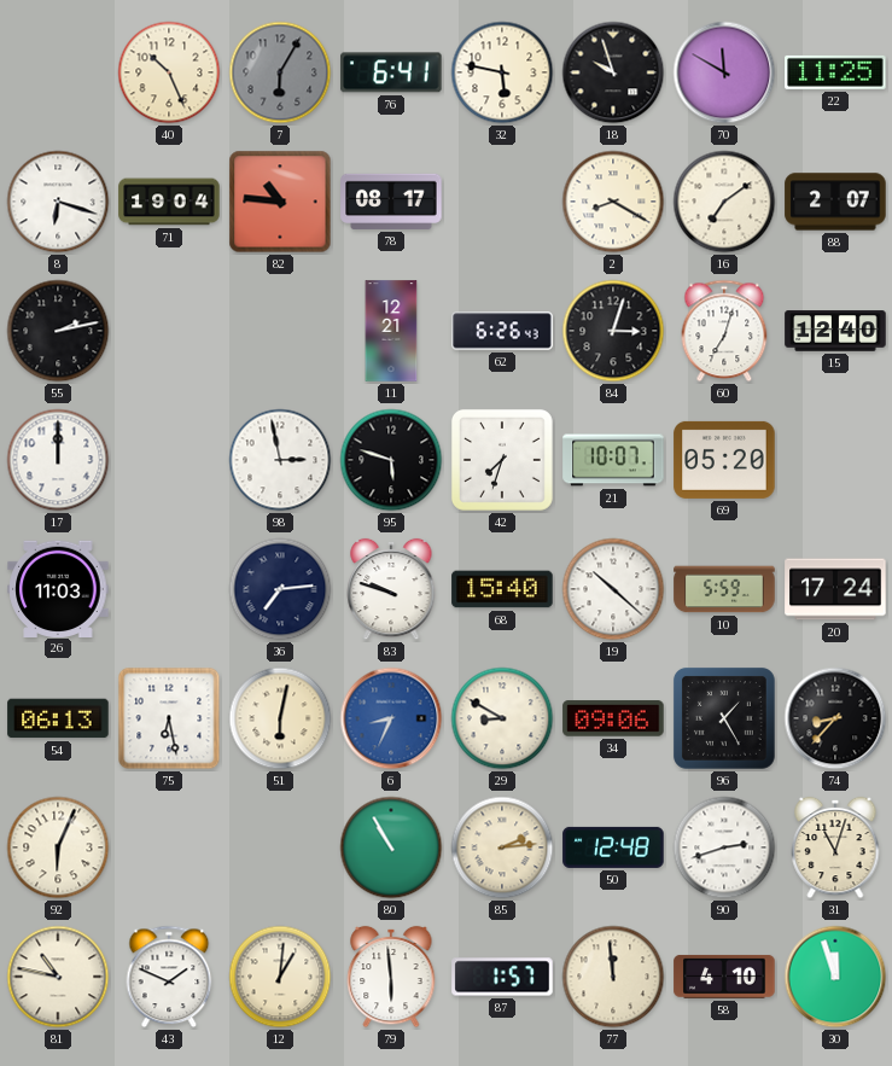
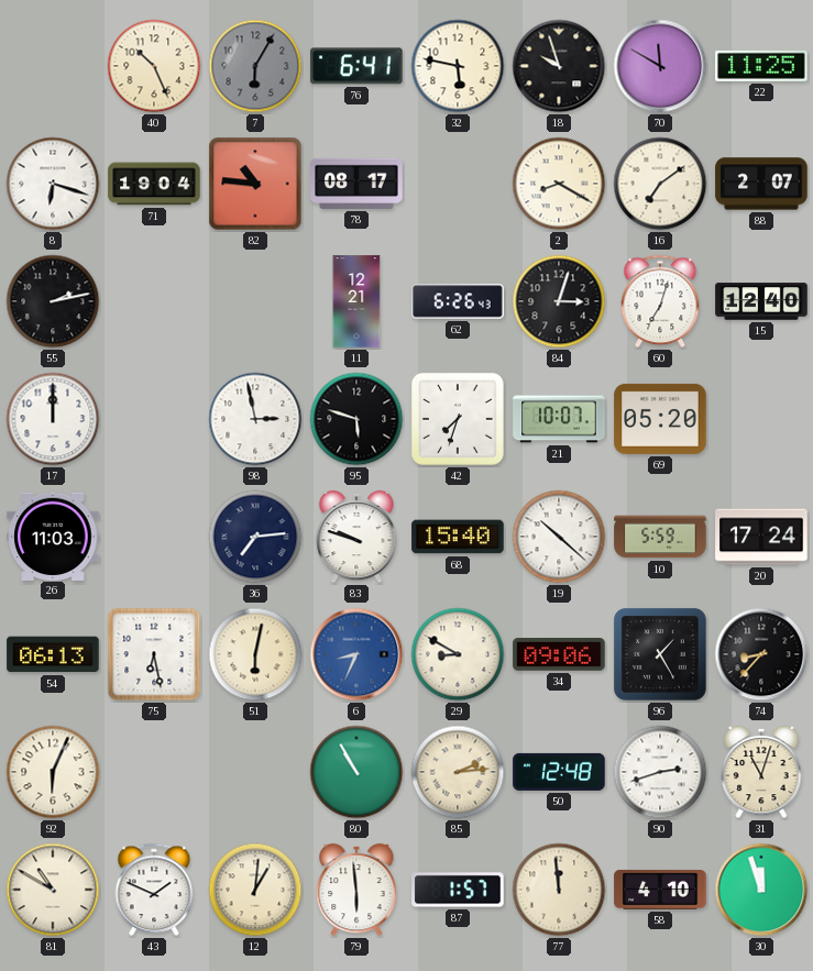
81: 10:47 -> 10:50
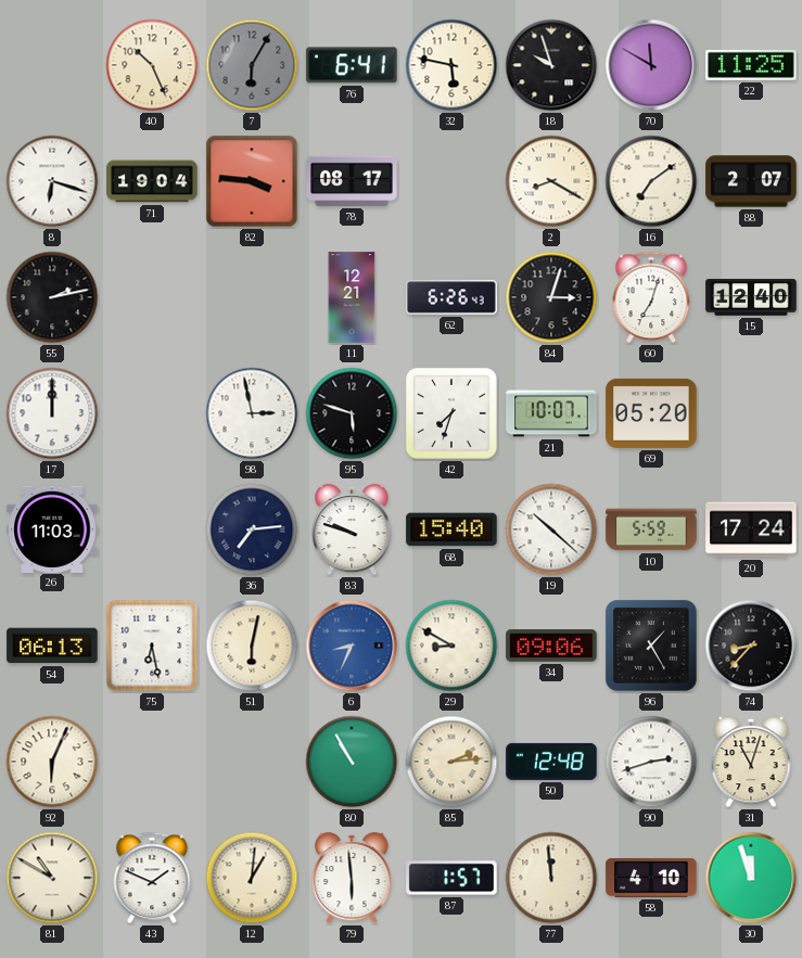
82: 10:46 -> 3:46
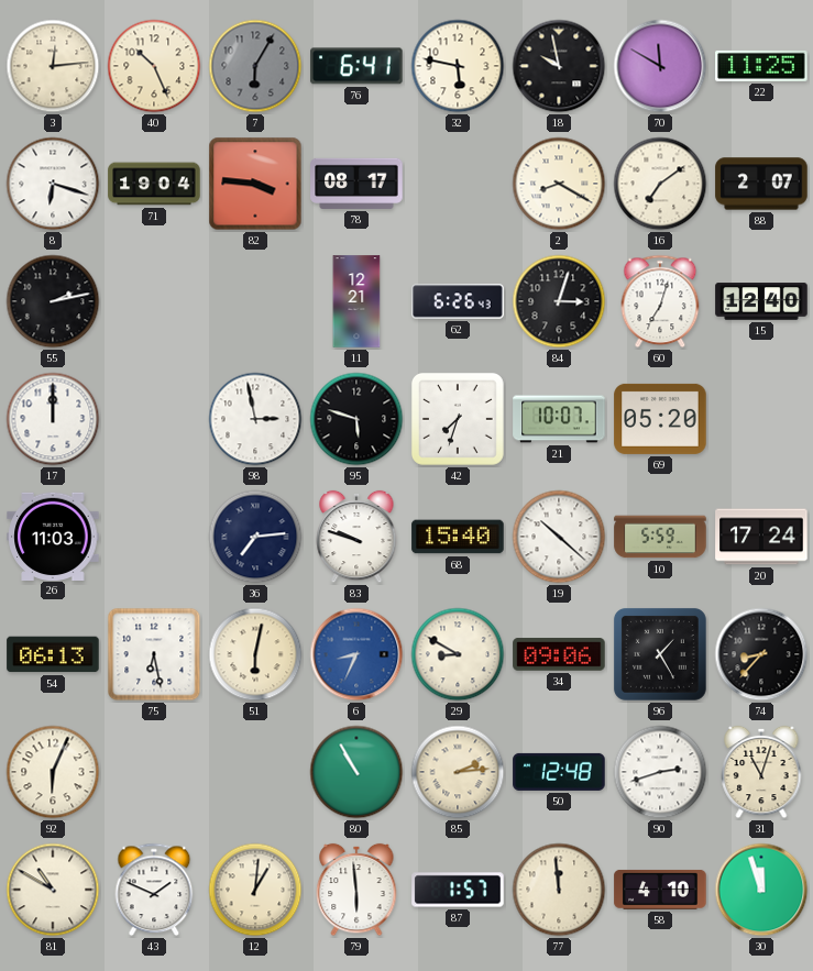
3: none -> 12:14
18: 9:57 -> 9:58
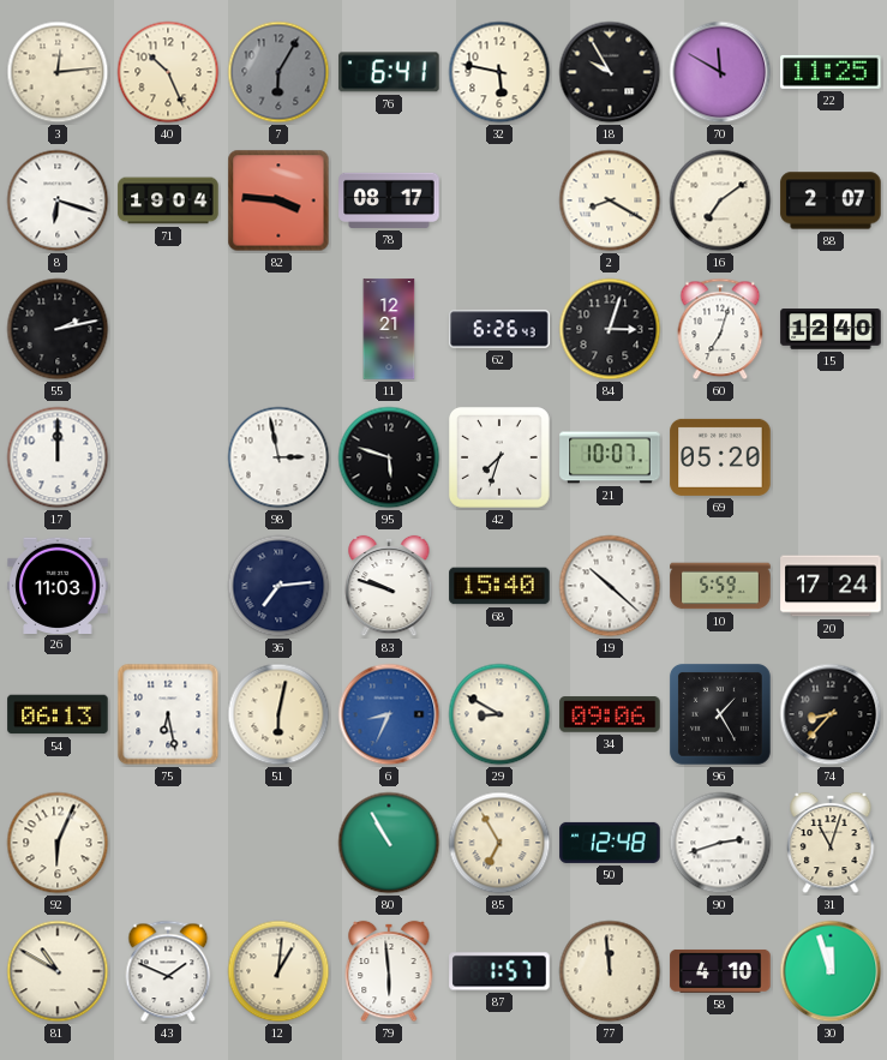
18: 9:58 -> 9:55
85: 2:14 -> 6:55
